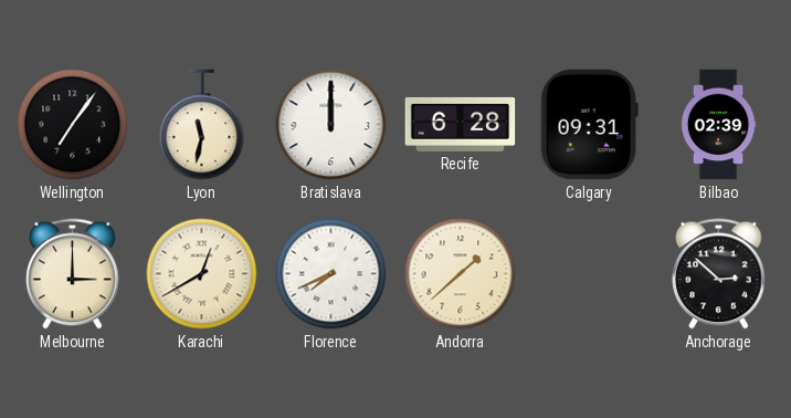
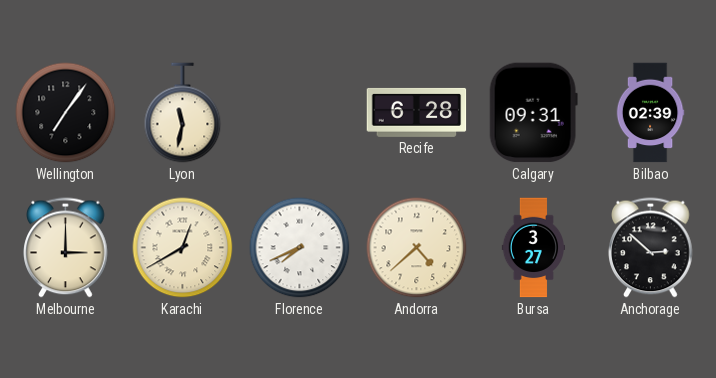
Bratislava: 12:00 -> none
Andorra: 1:38 -> 4:38
Bursa: none -> 3:27
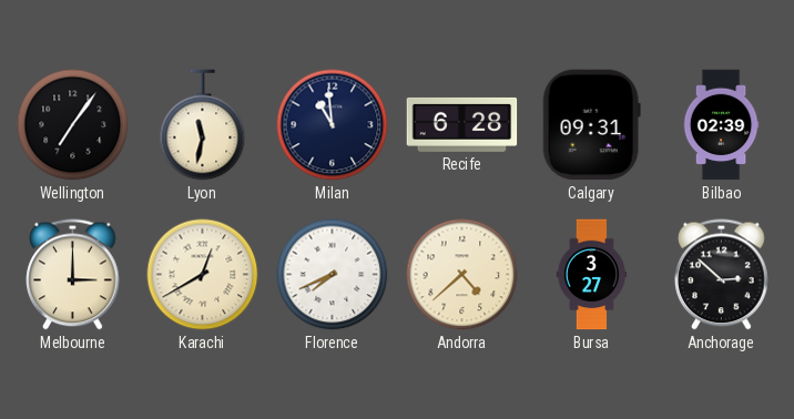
Milan: none -> 10:59
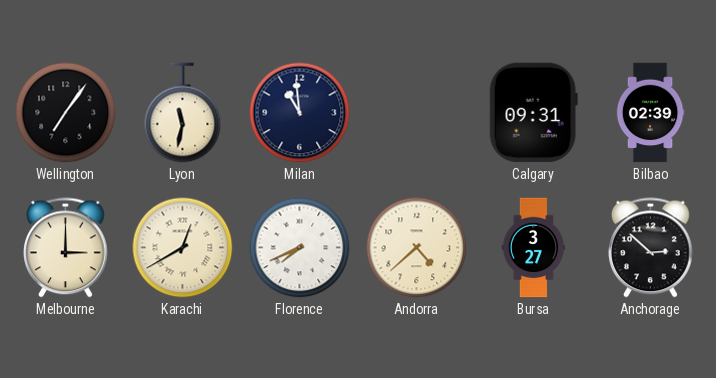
Recife: 6:28 -> none
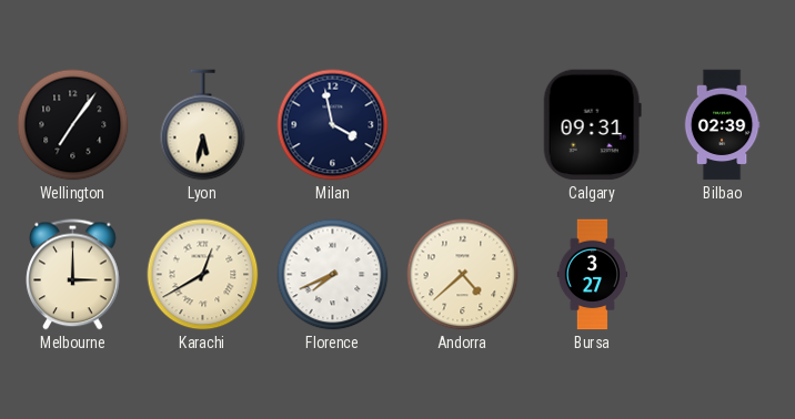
Lyon: 11:32 -> 5:32
Milan: 10:59 -> 3:58
Anchorage: 2:52 -> none
